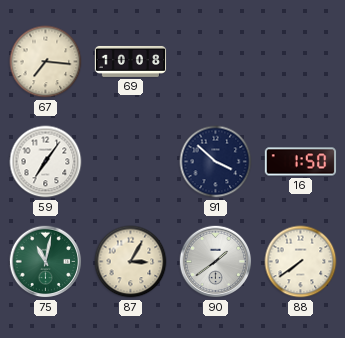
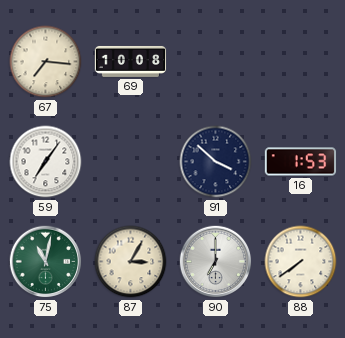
16: 1:50 -> 1:53
90: 1:39 -> 7:00
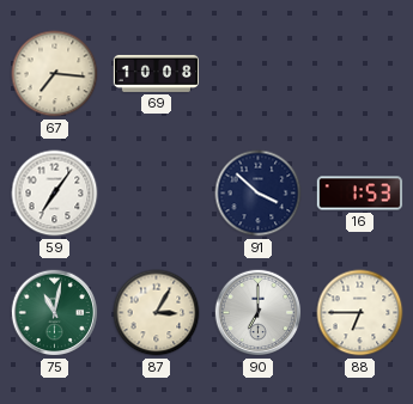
88: 7:39 -> 6:45
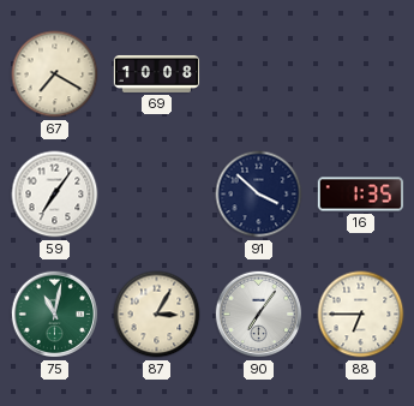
67: 7:16 -> 7:20
16: 1:53 -> 1:35
90: 7:00 -> 7:06
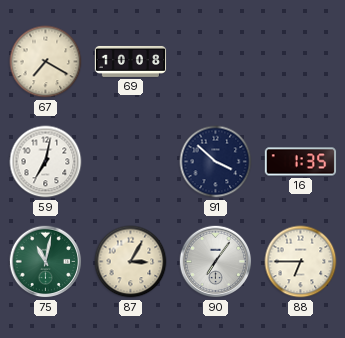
59: 7:06 -> 7:02
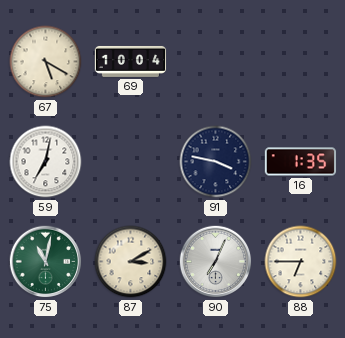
67: 7:20 -> 5:20
69: 10:08 -> 10:04
91: 3:52 -> 3:47
87: 3:05 -> 3:10
90: 7:06 -> 7:04
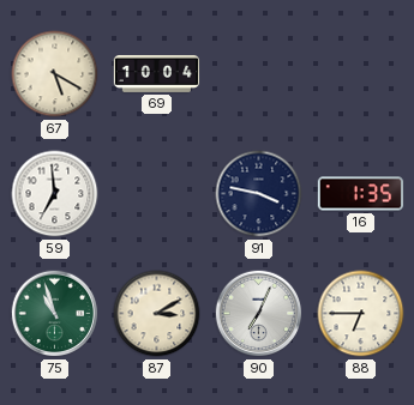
59: 7:02 -> 6:59
75: 11:02 -> 10:57
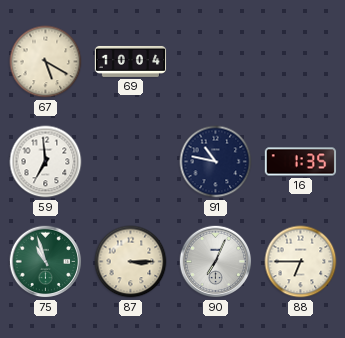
91: 3:47 -> 10:47
87: 3:10 -> 3:15
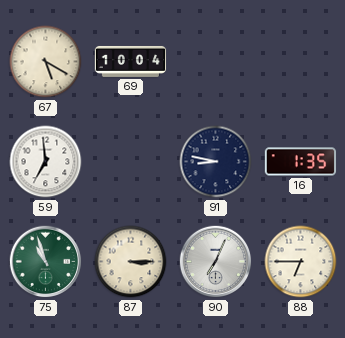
91: 10:47 -> 8:47
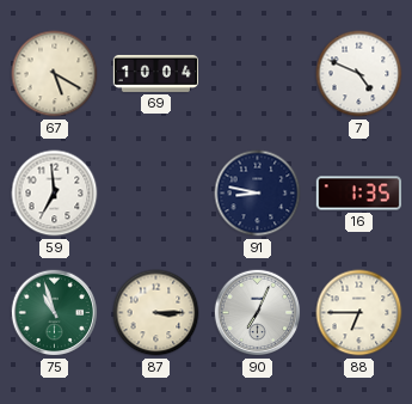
7: none -> 4:49
